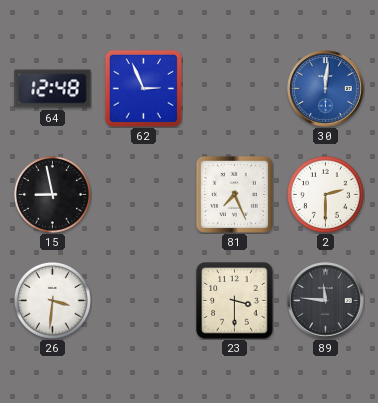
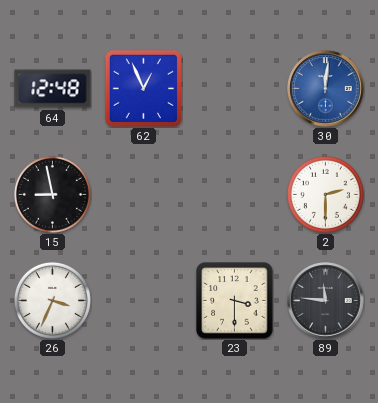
62: 2:56 -> 12:56
81: 7:26 -> none
26: 3:31 -> 3:34
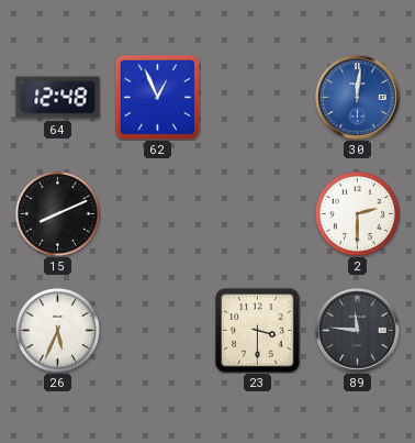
15: 8:58 -> 8:11
26: 3:34 -> 5:34
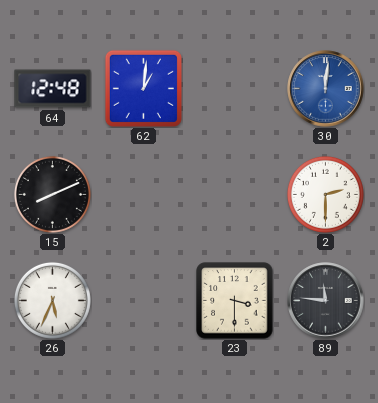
62: 12:56 -> 1:01
